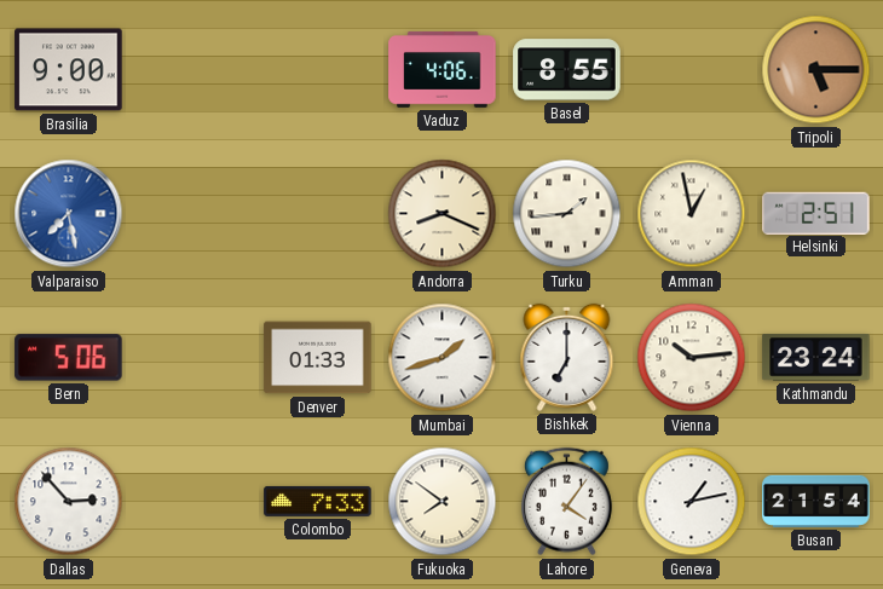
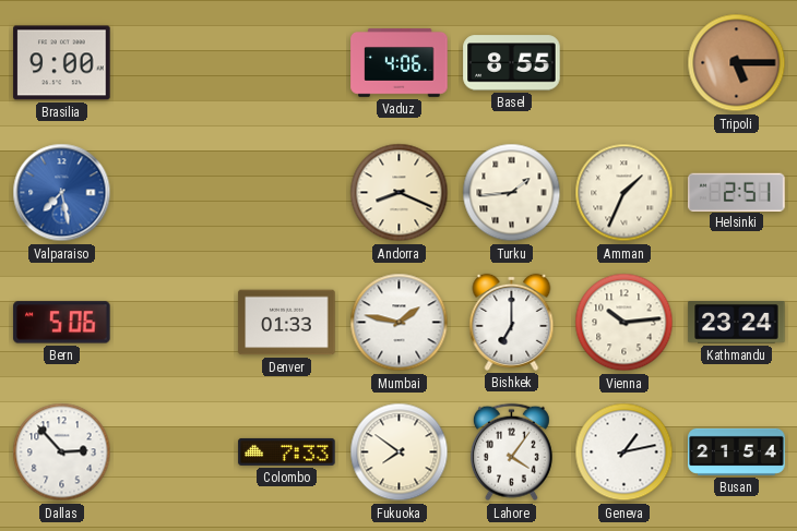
Amman: 12:58 -> 1:34
Mumbai: 1:42 -> 1:47
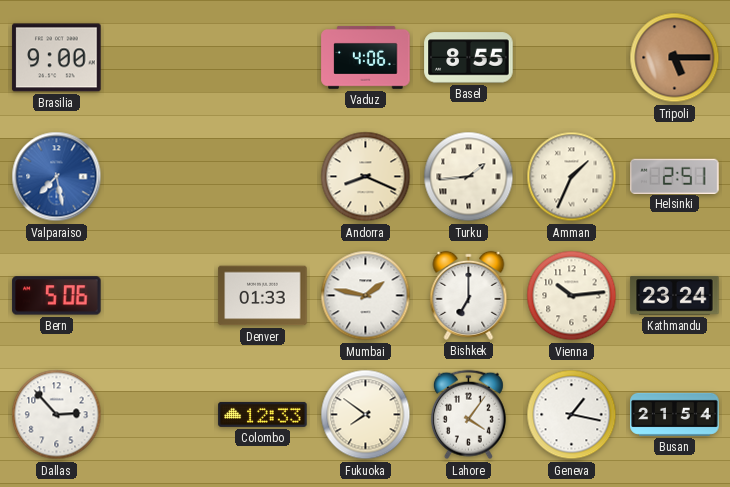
Colombo: 7:33 -> 12:33
Geneva: 1:13 -> 1:17
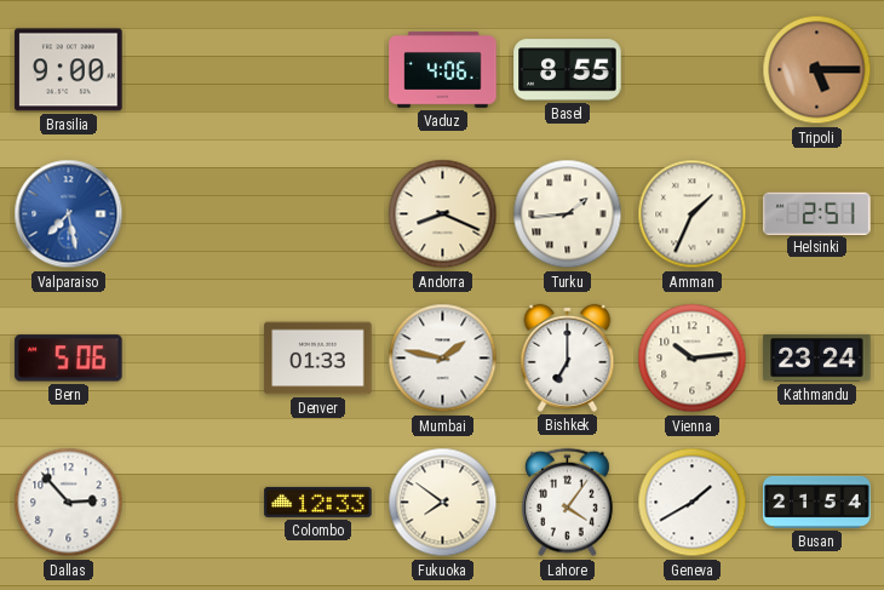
Geneva: 1:17 -> 1:40
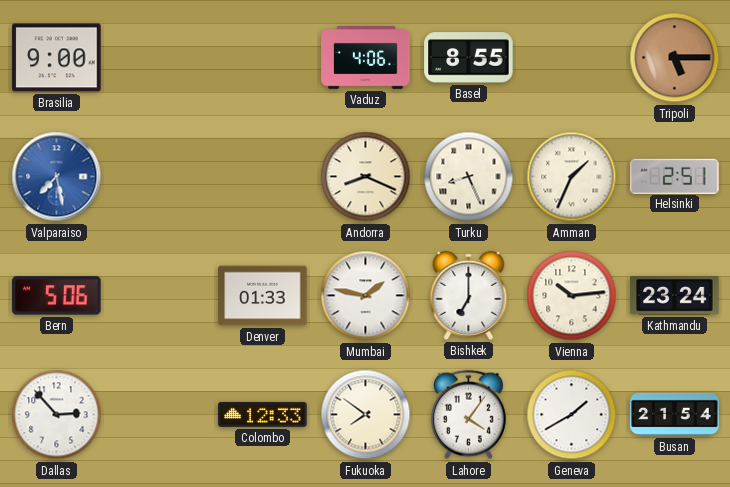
Turku: 1:44 -> 8:26
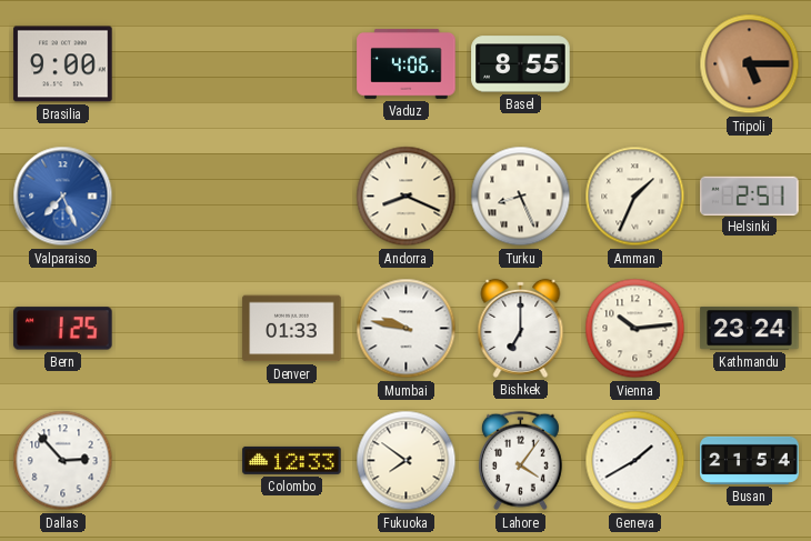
Valparaiso: 7:28 -> 7:26
Bern: 5:06 -> 1:25
Mumbai: 1:47 -> 9:47
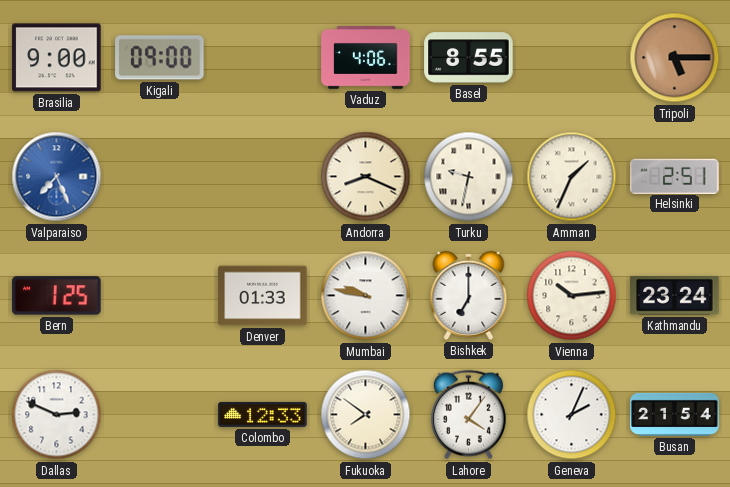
Kigali: none -> 09:00
Turku: 8:26 -> 9:32
Dallas: 2:53 -> 2:49
Geneva: 1:40 -> 2:04
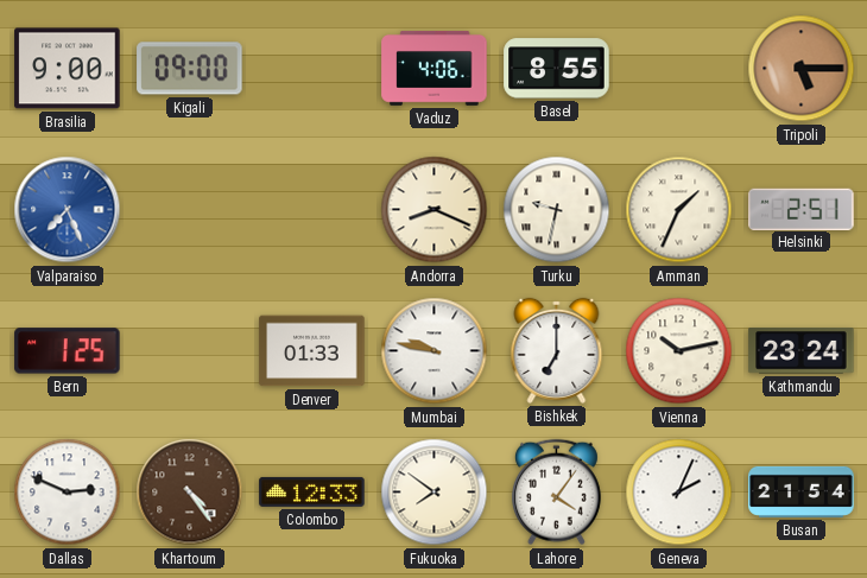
Vienna: 10:14 -> 10:13
Khartoum: none -> 4:24
